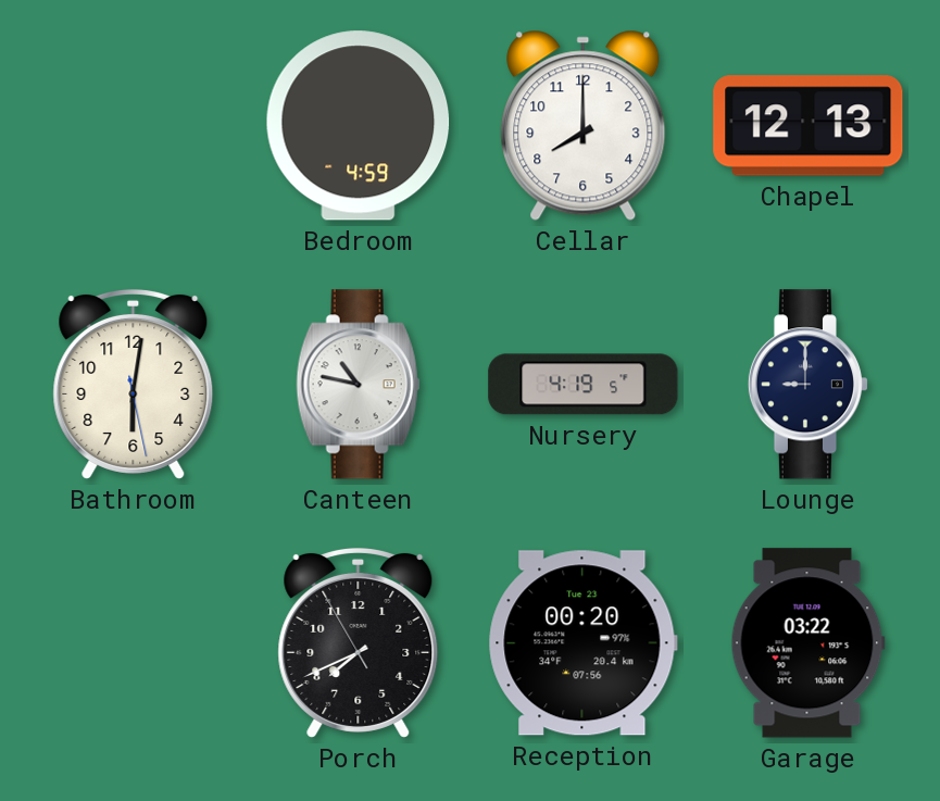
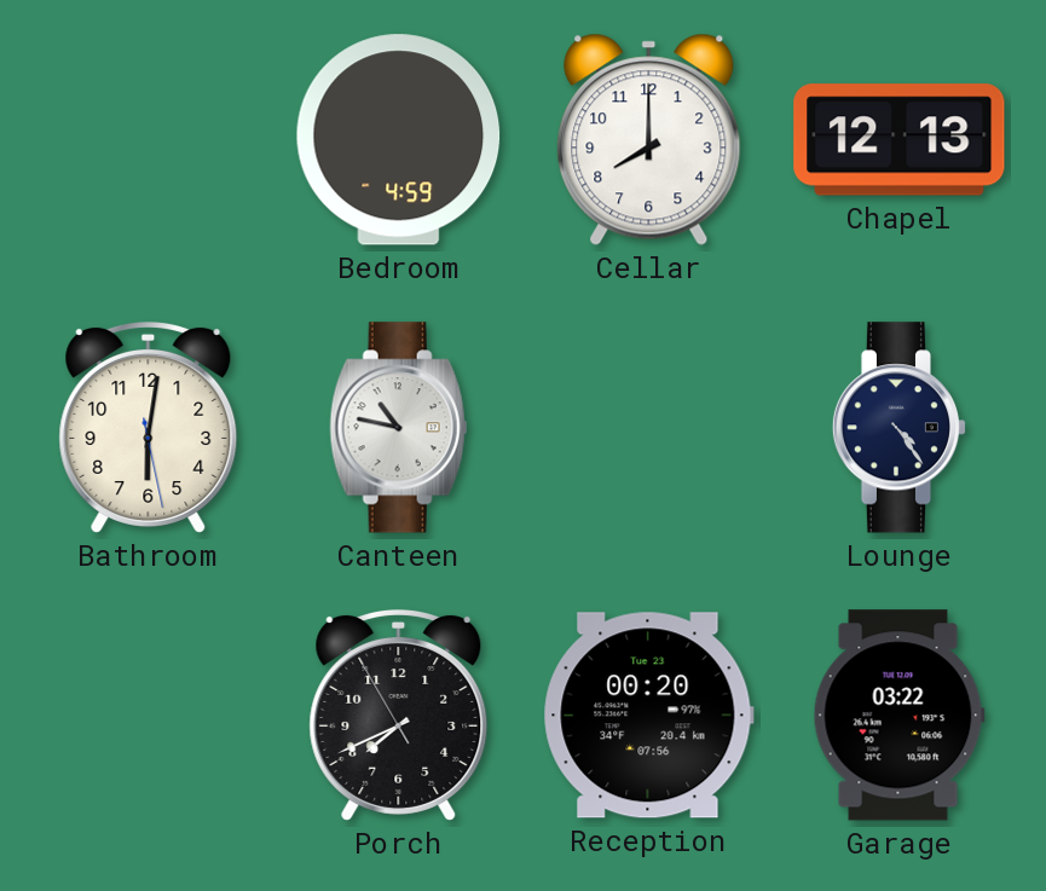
Nursery: 4:19 -> none
Lounge: 9:00 -> 4:24
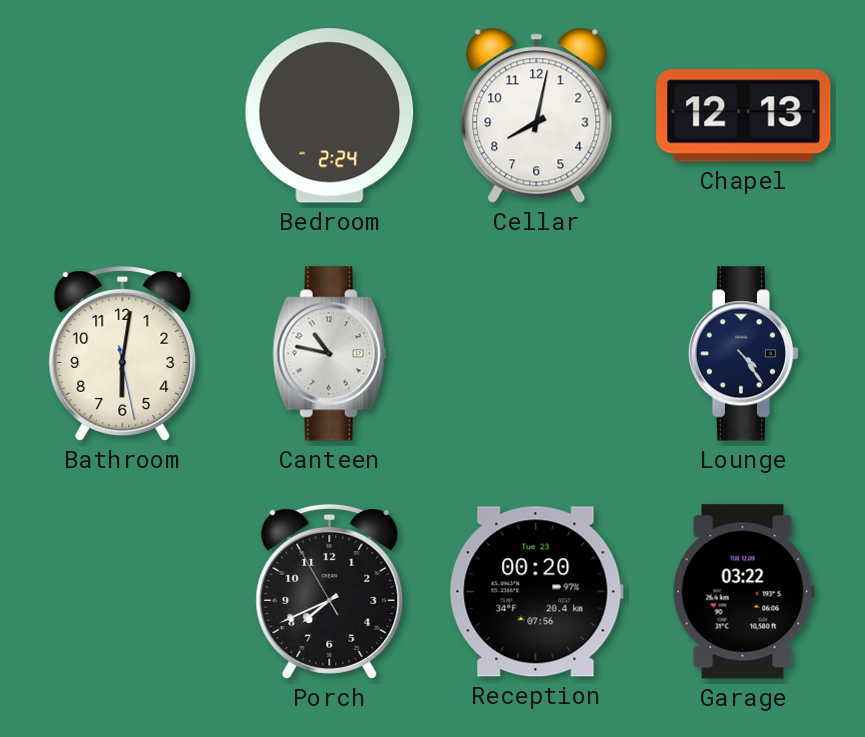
Bedroom: 4:59 -> 2:24
Cellar: 8:00 -> 8:02
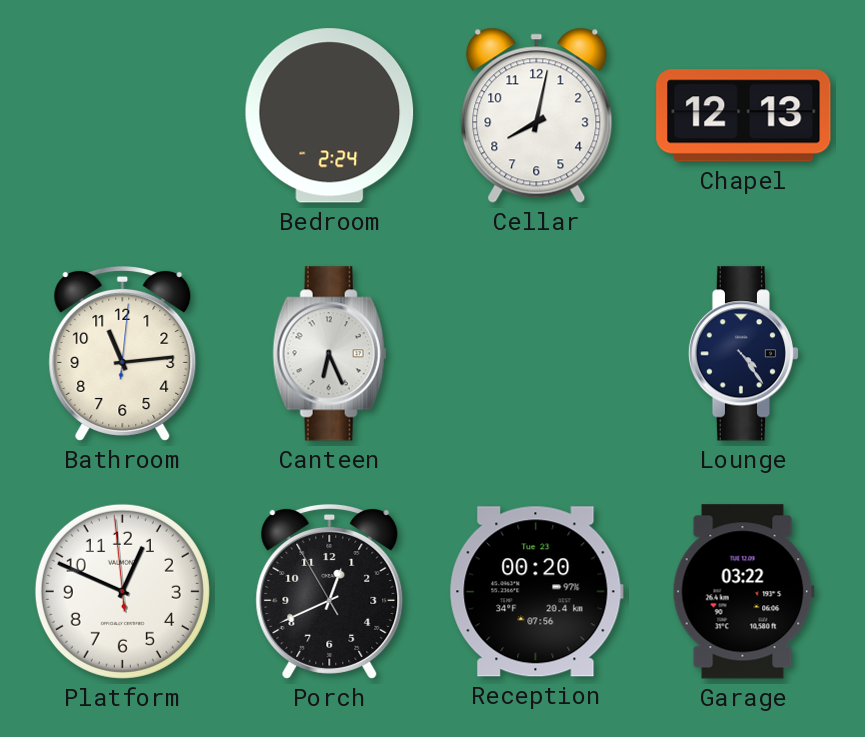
Bathroom: 6:01 -> 11:14
Canteen: 10:47 -> 6:26
Platform: none -> 12:48
Porch: 7:40 -> 12:40
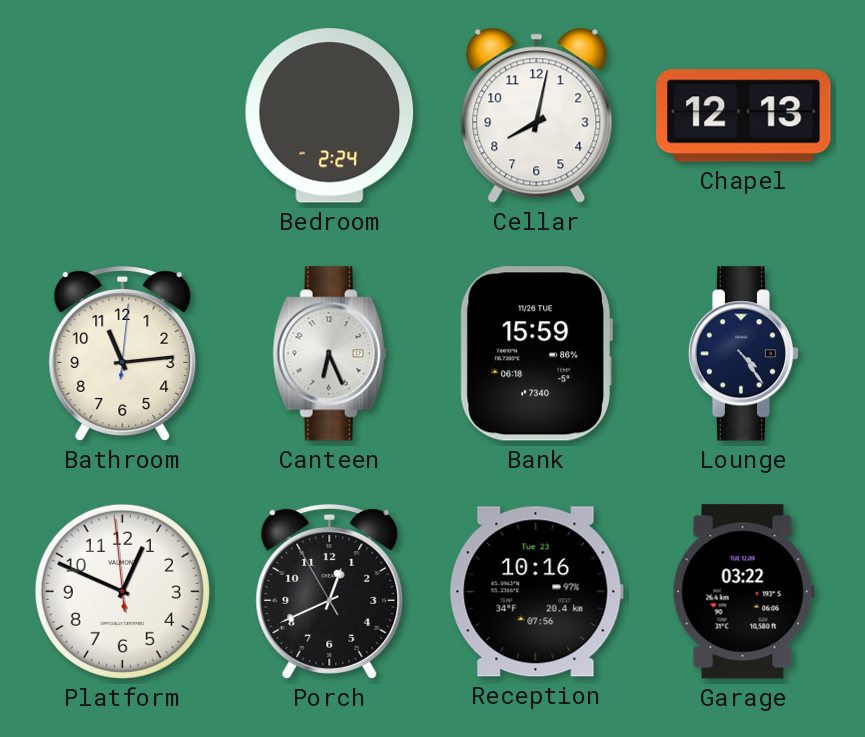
Bank: none -> 15:59
Reception: 00:20 -> 10:16
